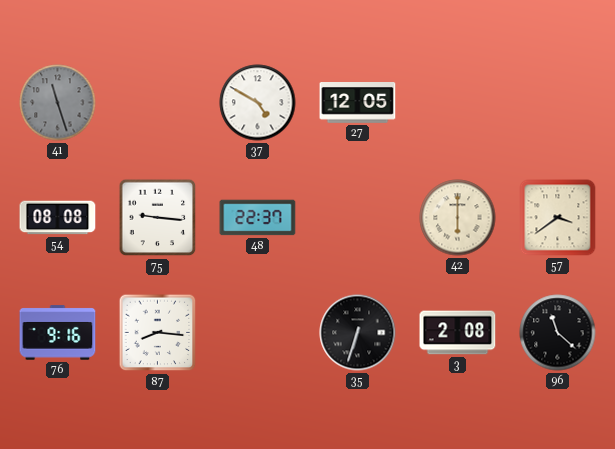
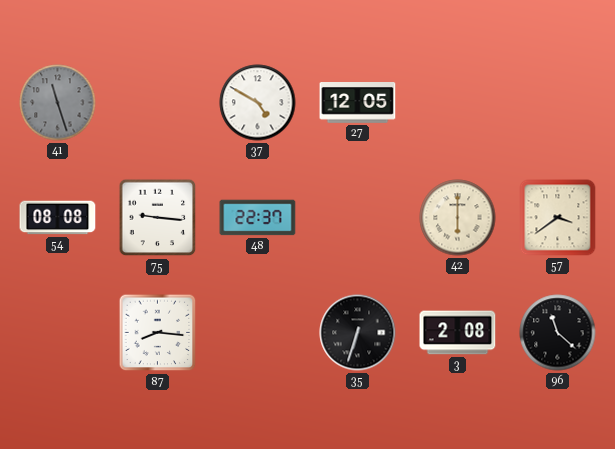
76: 9:16 -> none
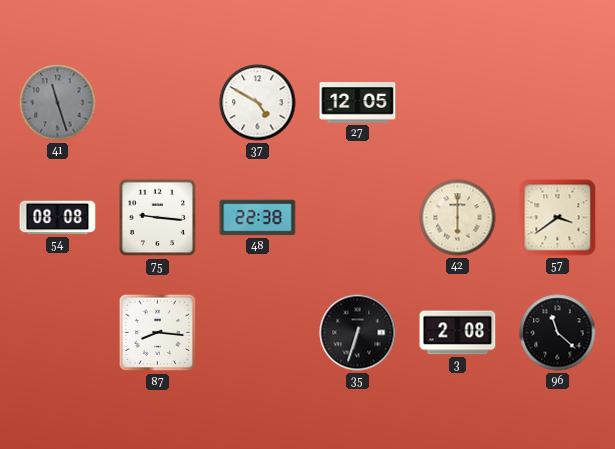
48: 22:37 -> 22:38
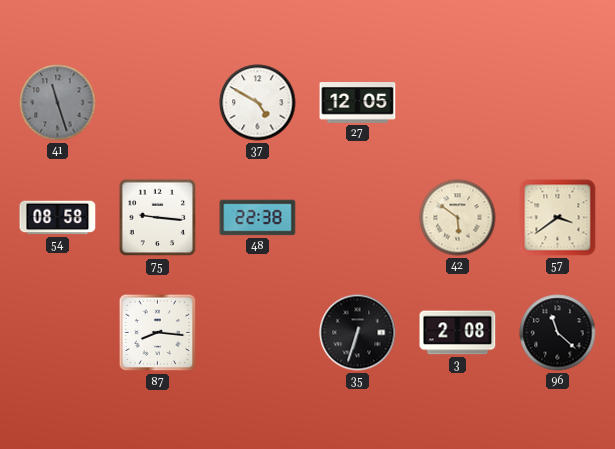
54: 08:08 -> 08:58
42: 6:00 -> 5:51
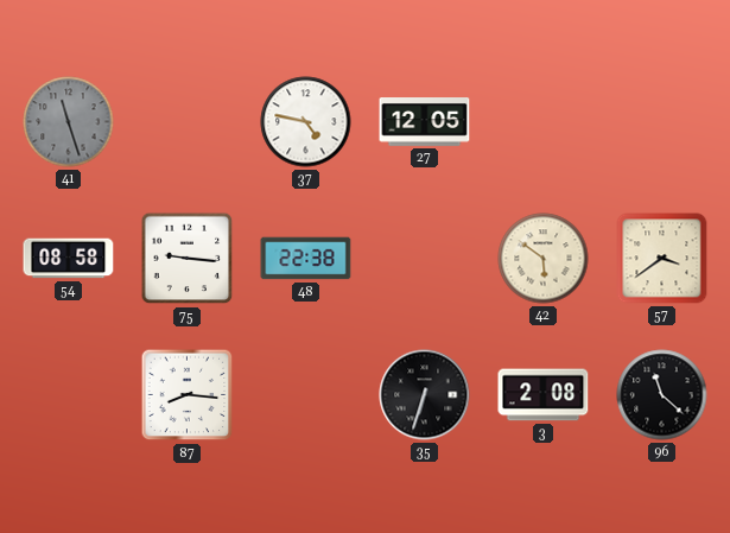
37: 4:50 -> 4:47
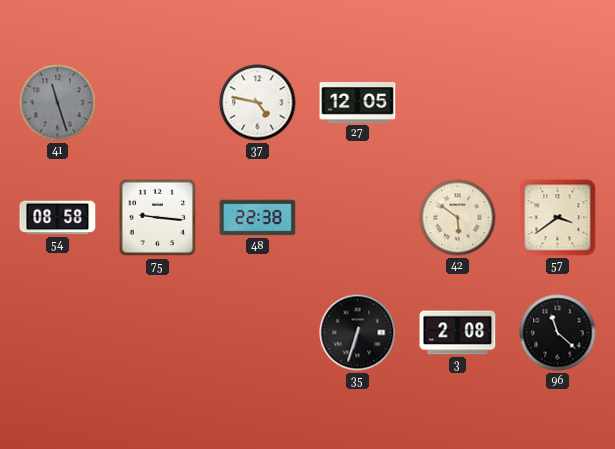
87: 8:16 -> none
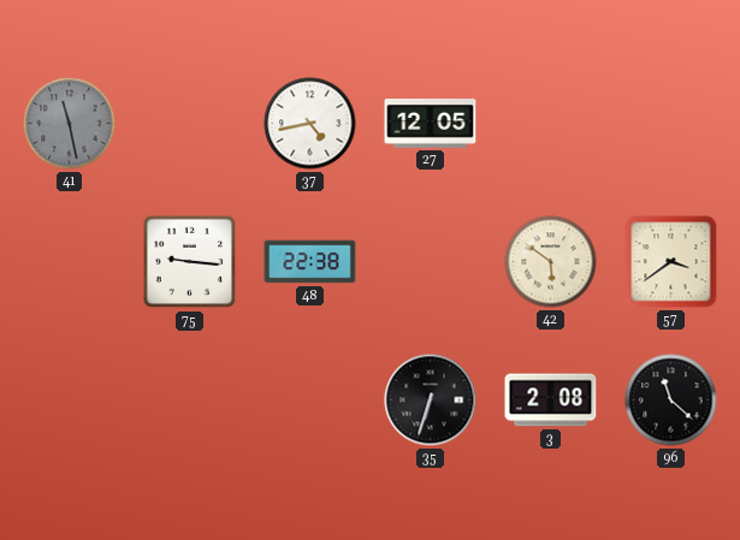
41: 11:27 -> 11:28
37: 4:47 -> 4:43
54: 08:58 -> none
